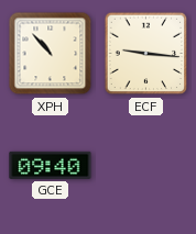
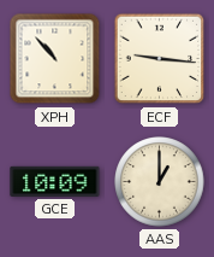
GCE: 09:40 -> 10:09
AAS: none -> 1:00
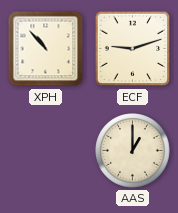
ECF: 9:16 -> 9:12
GCE: 10:09 -> none
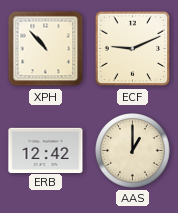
ECF: 9:12 -> 9:11
ERB: none -> 12:42
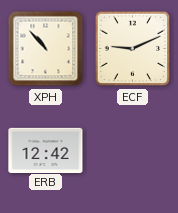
AAS: 1:00 -> none
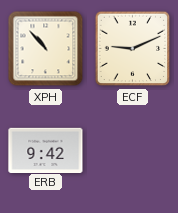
ERB: 12:42 -> 9:42
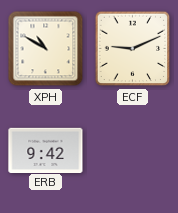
XPH: 10:53 -> 10:50
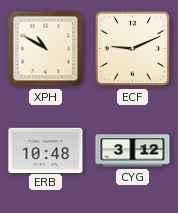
ERB: 9:42 -> 10:48
CYG: none -> 3:12
